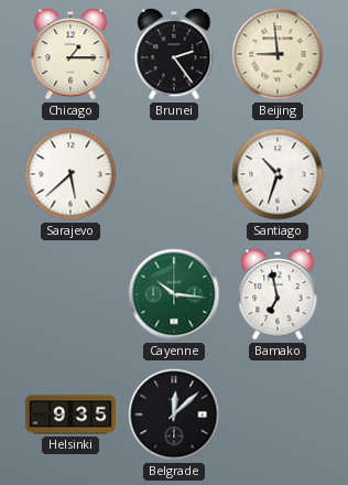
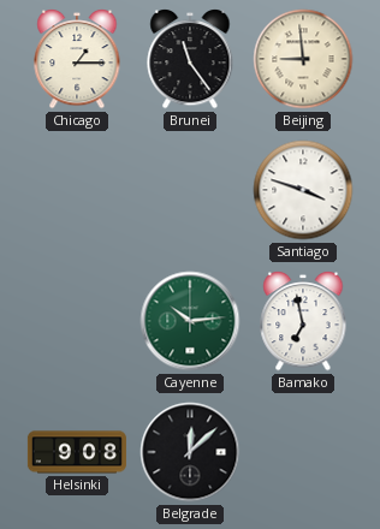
Brunei: 2:24 -> 11:24
Sarajevo: 5:38 -> none
Santiago: 10:33 -> 3:48
Cayenne: 10:16 -> 10:14
Helsinki: 9:35 -> 9:08
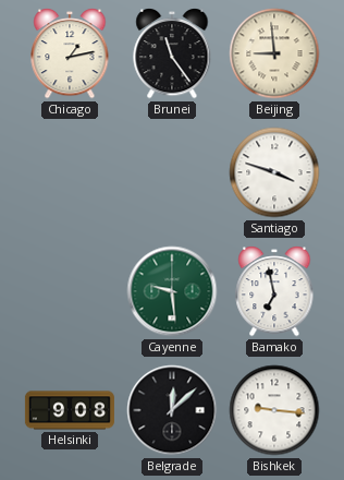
Chicago: 1:15 -> 1:13
Cayenne: 10:14 -> 9:29
Bishkek: none -> 9:16
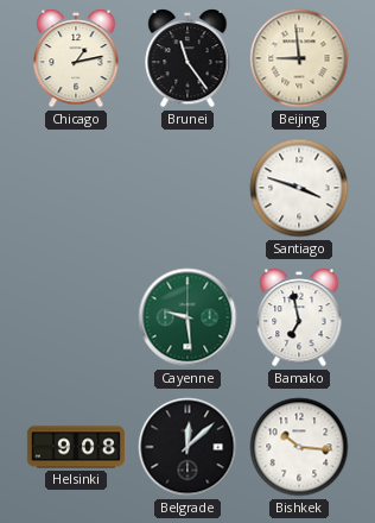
Bishkek: 9:16 -> 10:16
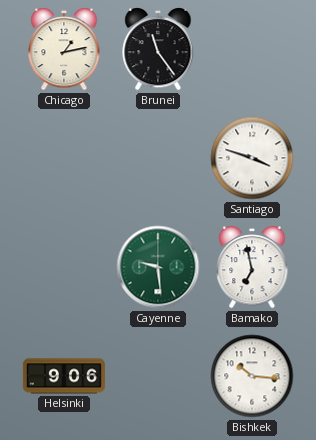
Beijing: 8:59 -> none
Helsinki: 9:08 -> 9:06
Belgrade: 12:08 -> none
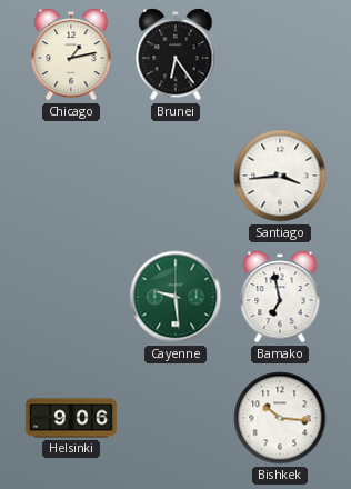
Brunei: 11:24 -> 6:24
Santiago: 3:48 -> 3:44
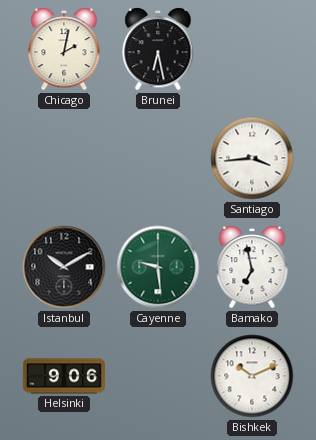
Chicago: 1:13 -> 2:02
Brunei: 6:24 -> 6:28
Istanbul: none -> 10:10
Bishkek: 10:16 -> 10:11
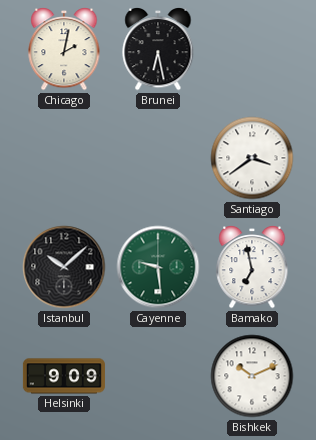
Santiago: 3:44 -> 3:39
Istanbul: 10:10 -> 10:08
Helsinki: 9:06 -> 9:09
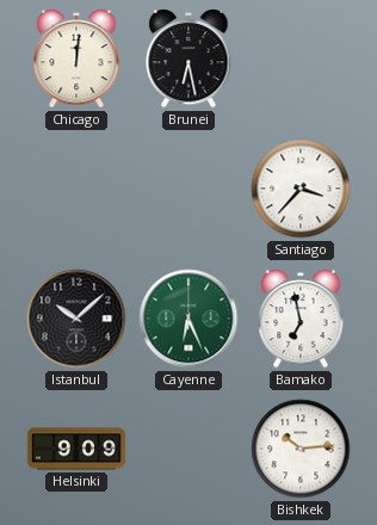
Chicago: 2:02 -> 12:01
Santiago: 3:39 -> 3:37
Cayenne: 9:29 -> 6:26
Bishkek: 10:11 -> 10:14
